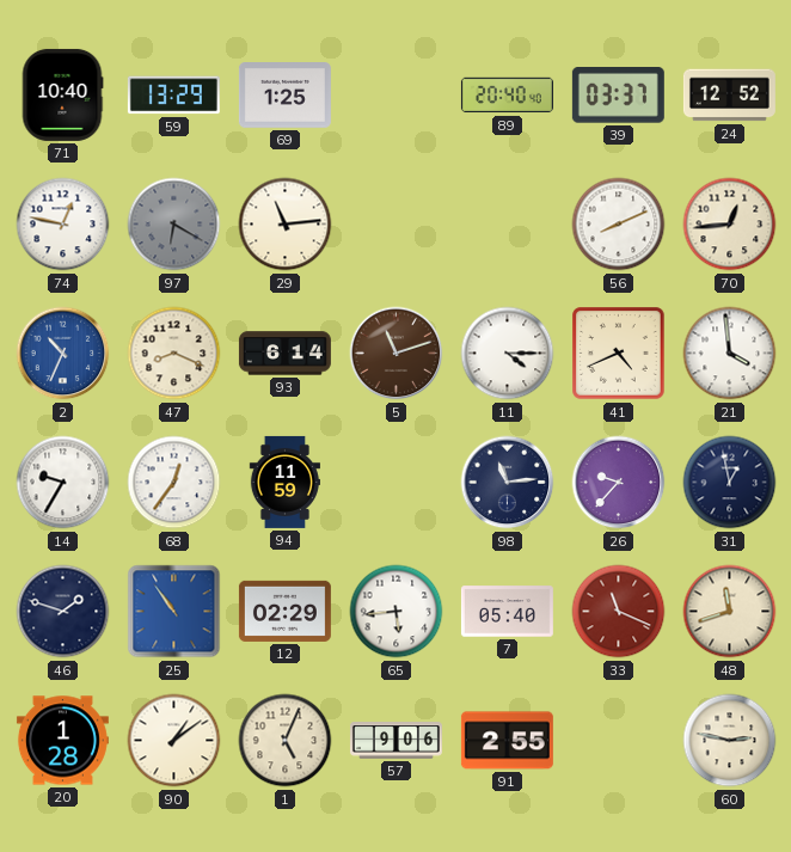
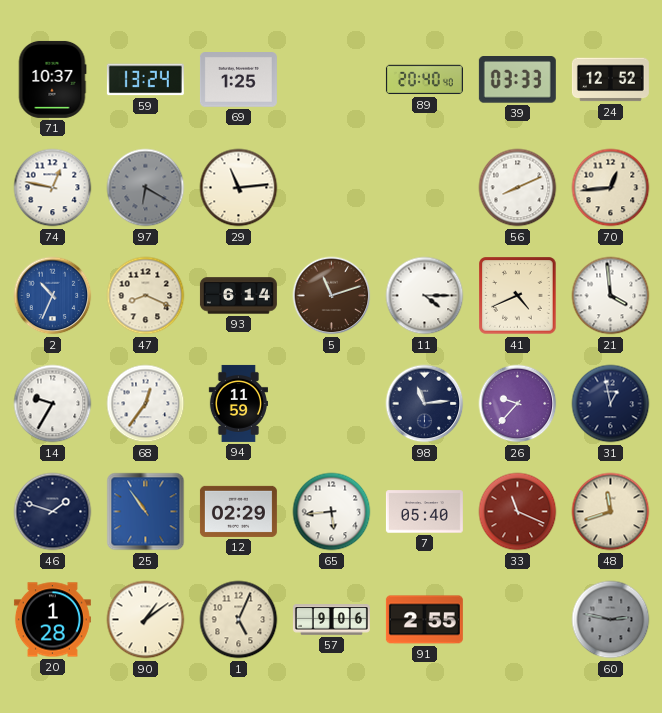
71: 10:40 -> 10:37
59: 13:29 -> 13:24
39: 03:37 -> 03:33
60 dial: cream -> grey
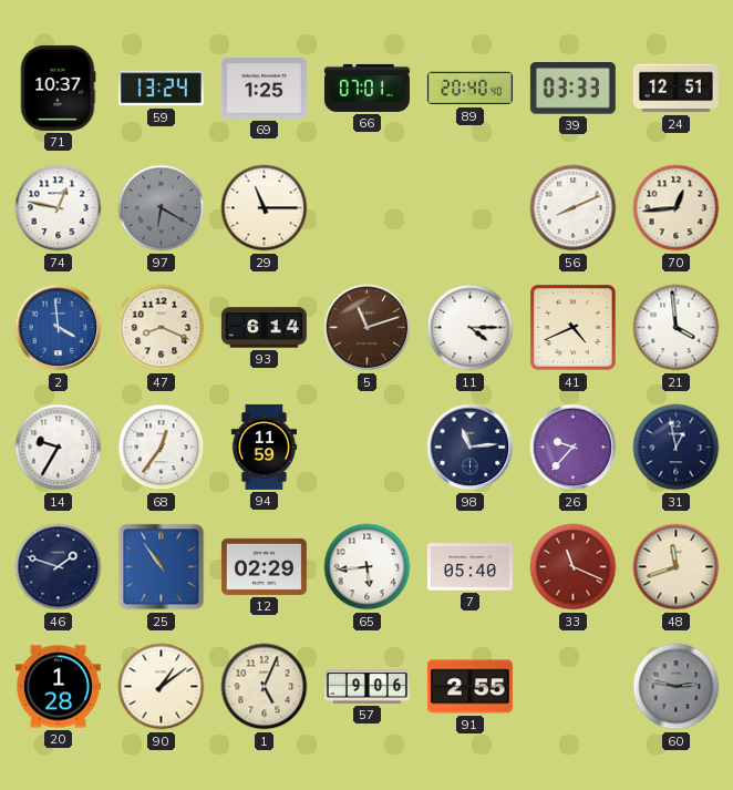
66: none -> 07:01
24: 12:52 -> 12:51
29: 11:14 -> 11:15
2: 10:34 -> 3:59
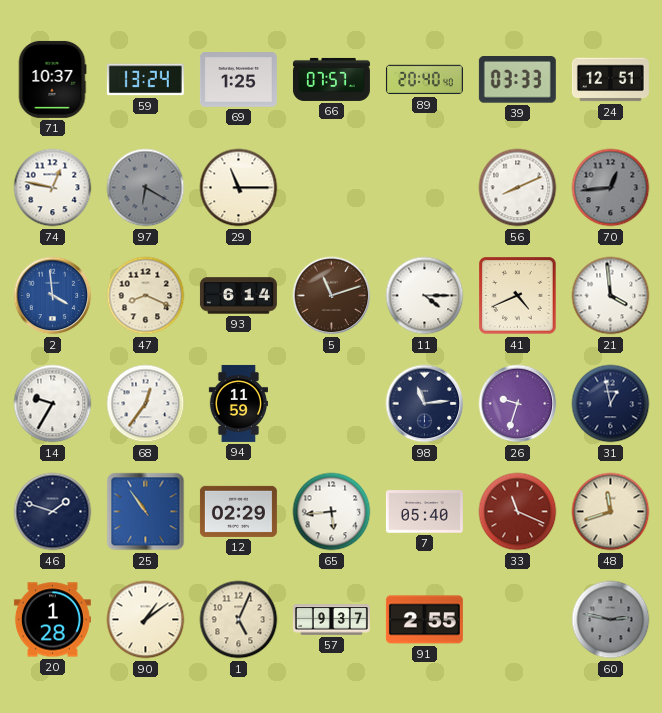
66: 07:01 -> 07:57
70 dial: cream -> grey
26: 9:37 -> 9:33
57: 9:06 -> 9:37
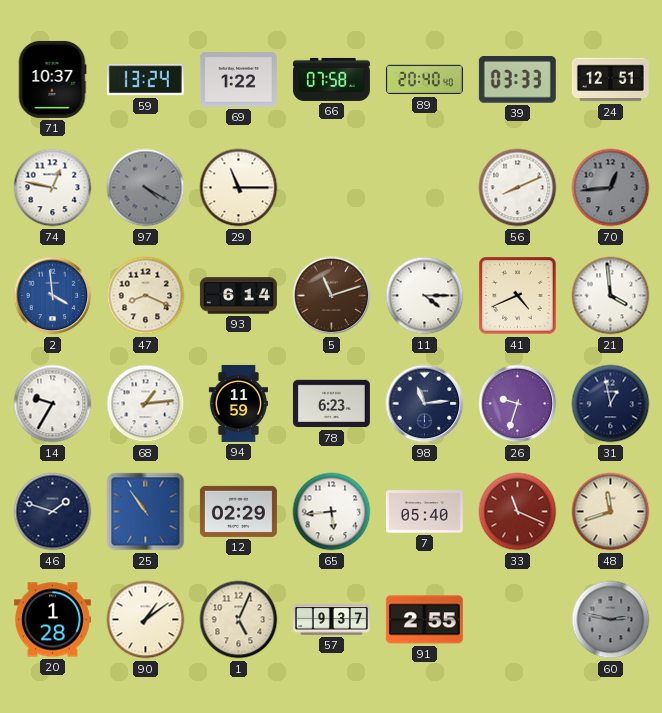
69: 1:25 -> 1:22
66: 07:57 -> 07:58
97: 6:20 -> 4:20
68: 12:36 -> 1:14
78: none -> 6:23
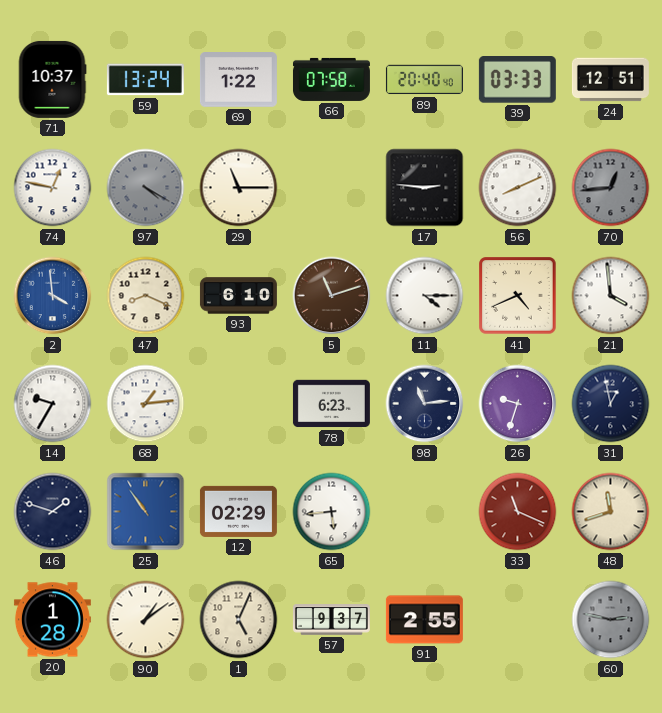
17: none -> 2:46
93: 6:14 -> 6:10
94: 11:59 -> none
7: 05:40 -> none
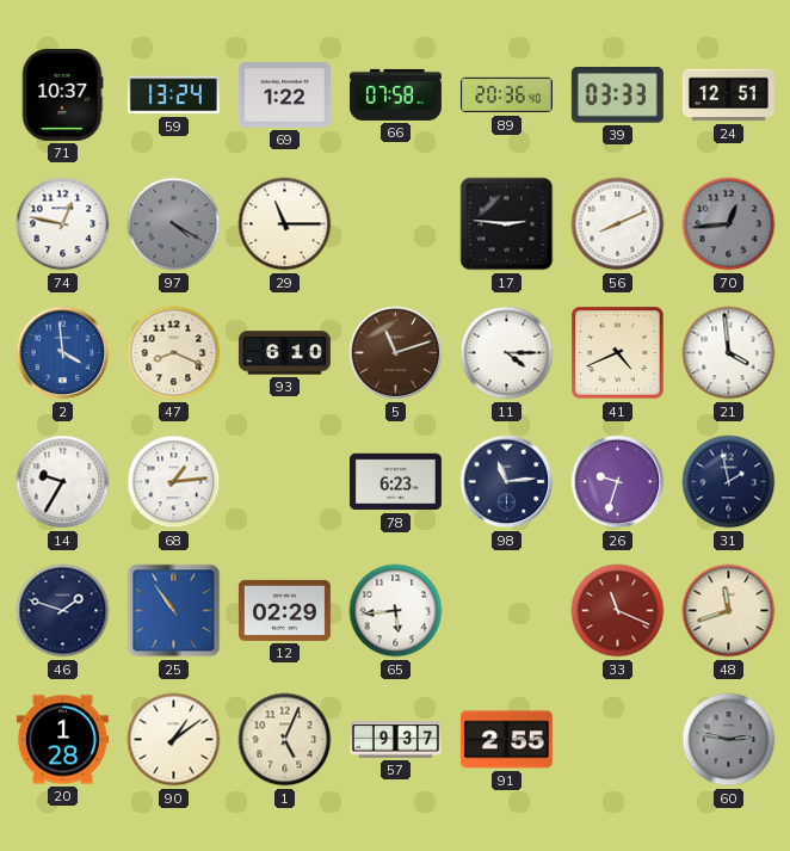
89: 20:40 -> 20:36
31: 12:58 -> 1:58
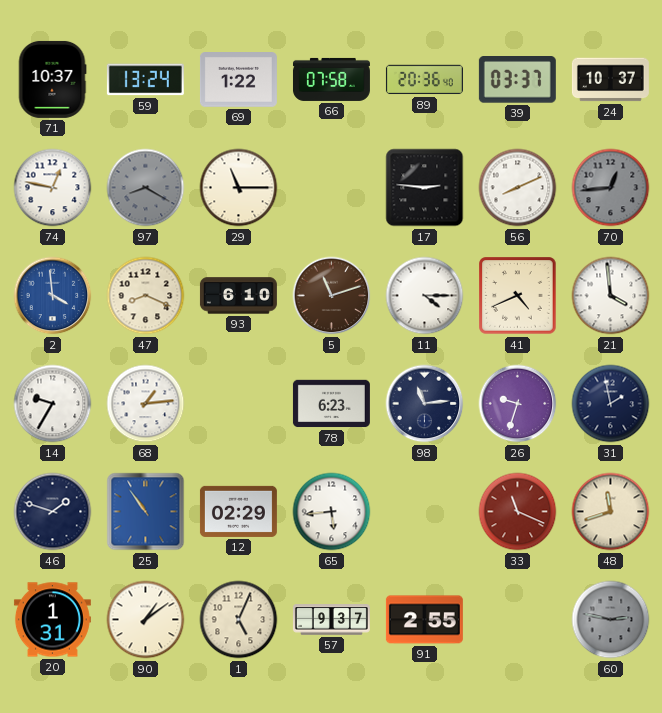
39: 03:33 -> 03:37
24: 12:51 -> 10:37
97: 4:20 -> 8:20
20: 1:28 -> 1:31
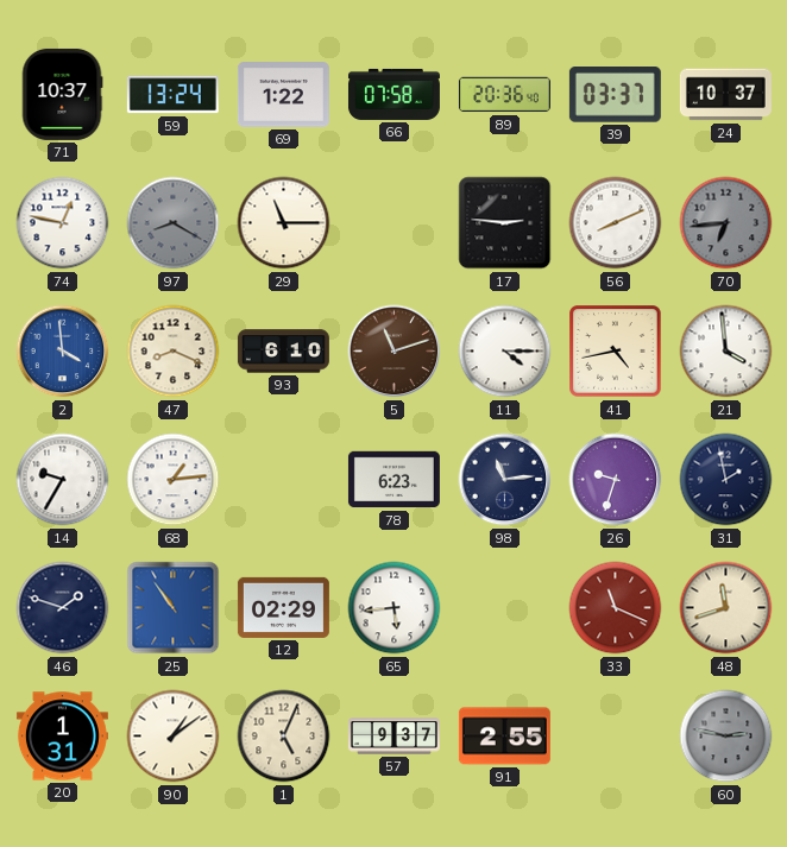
70: 12:44 -> 6:44
41: 4:41 -> 4:43
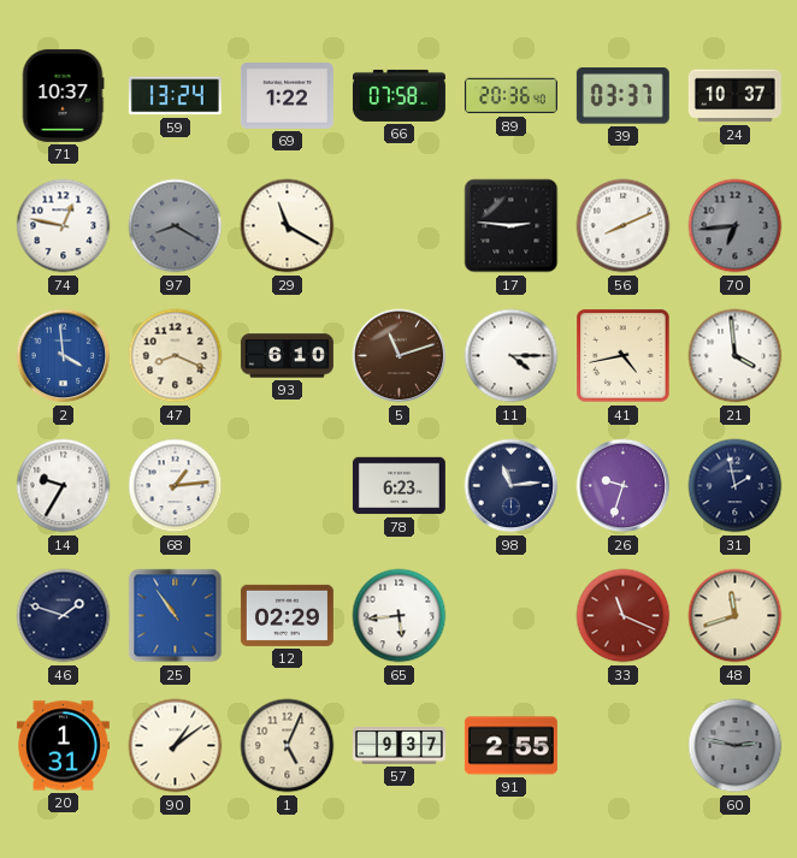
29: 11:15 -> 11:20
